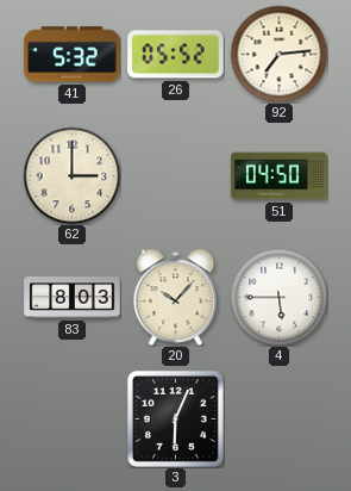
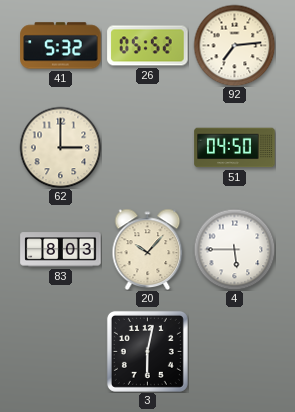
3: 6:04 -> 6:02
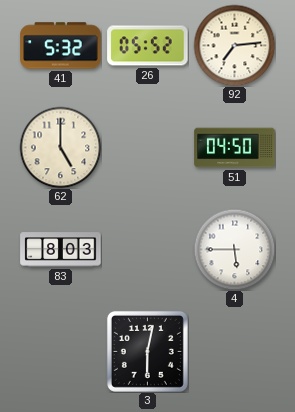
62: 3:00 -> 5:00
20: 10:07 -> none
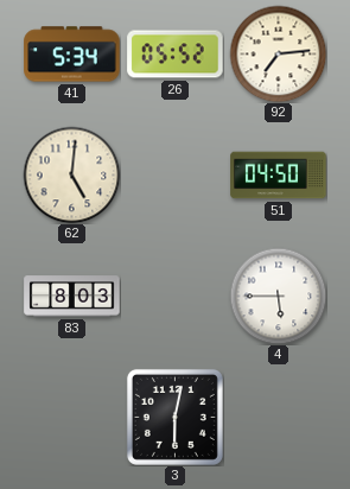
41: 5:32 -> 5:34
62: 5:00 -> 5:01
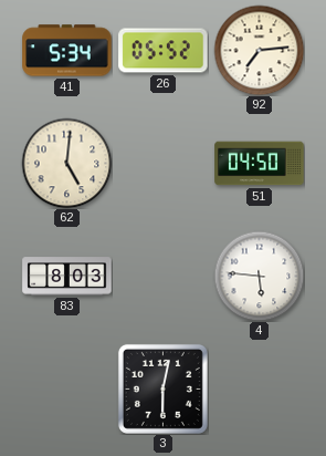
4: 5:45 -> 5:46
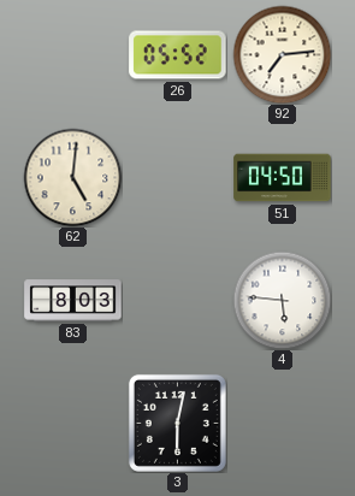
41: 5:34 -> none
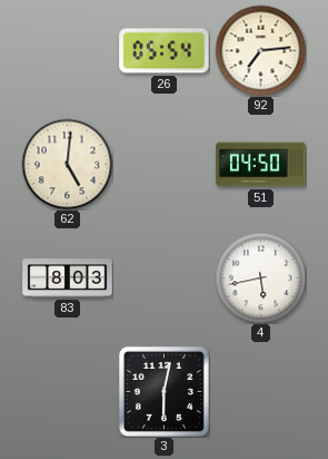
26: 05:52 -> 05:54
4: 5:46 -> 5:43
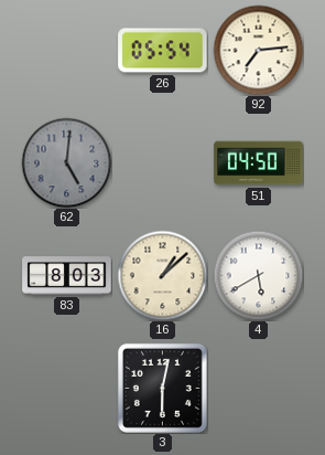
62 dial: cream -> grey
16: none -> 1:08
4: 5:43 -> 5:40
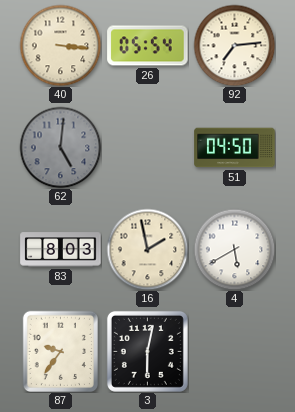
40: none -> 3:16
16: 1:08 -> 1:58
87: none -> 9:36
